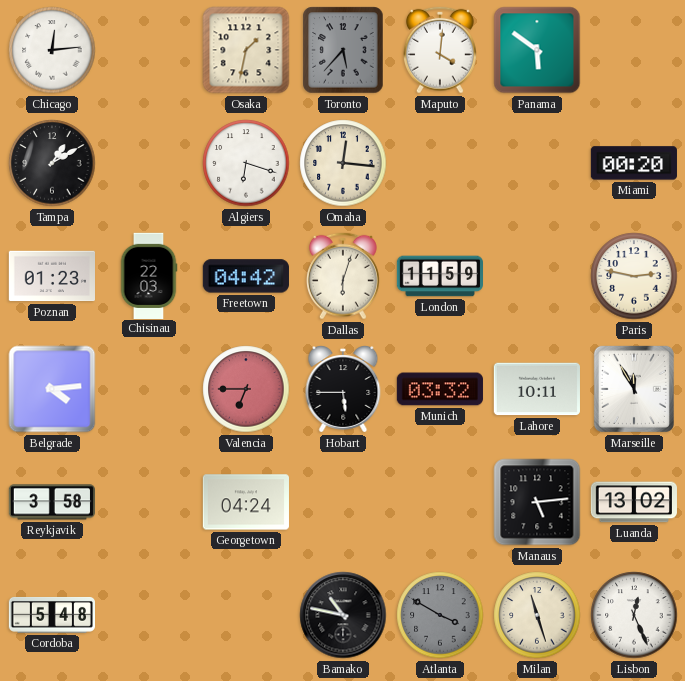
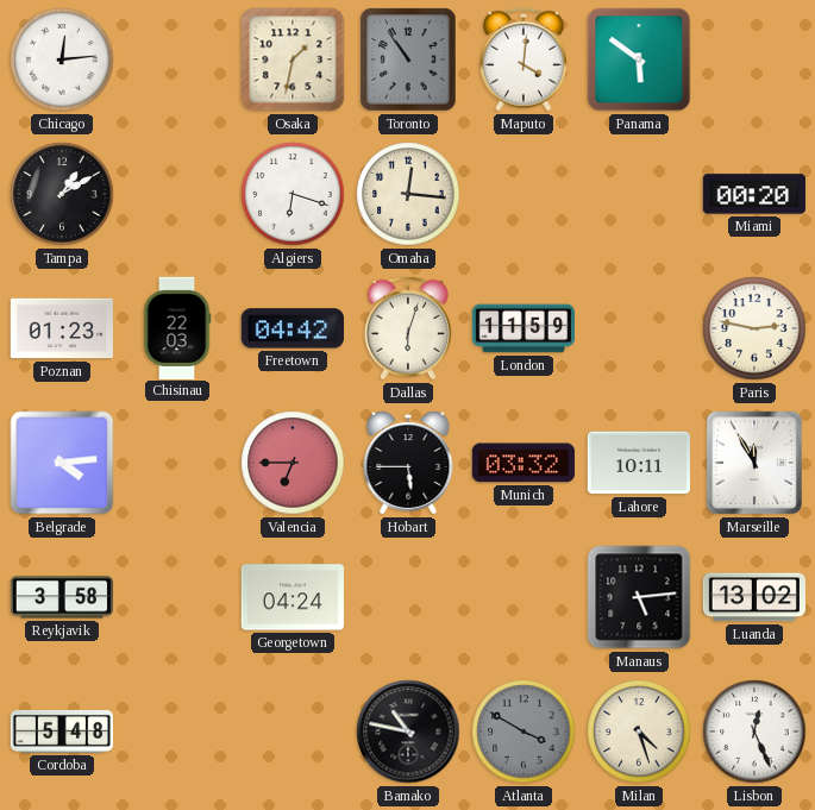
Toronto: 5:37 -> 10:54
Milan: 11:27 -> 4:27
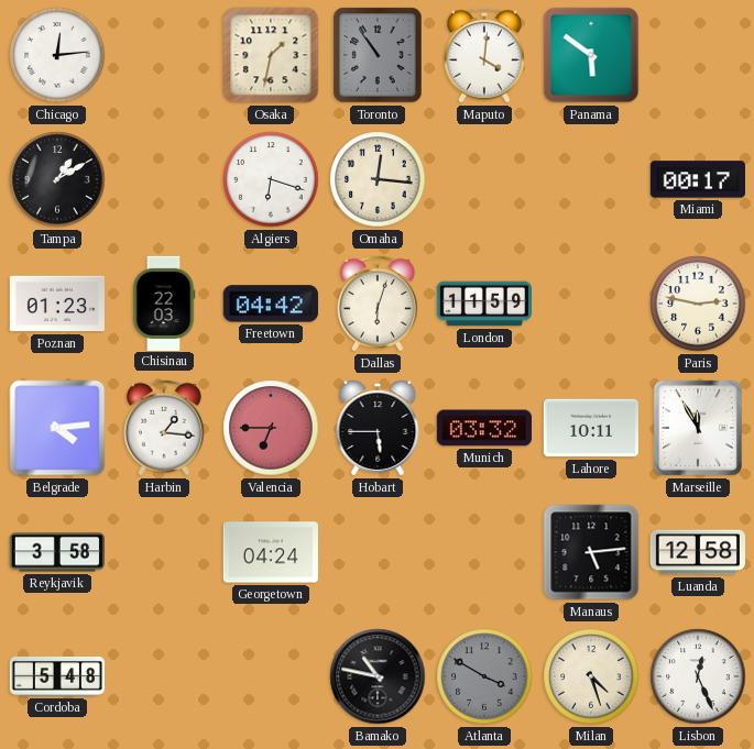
Miami: 00:20 -> 00:17
Harbin: none -> 1:16
Luanda: 13:02 -> 12:58
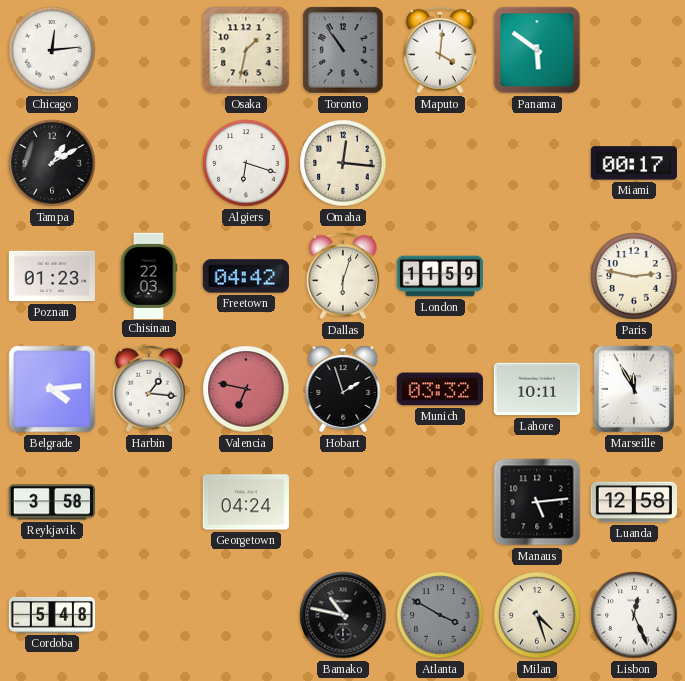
Valencia: 6:45 -> 6:47
Hobart: 5:45 -> 1:57
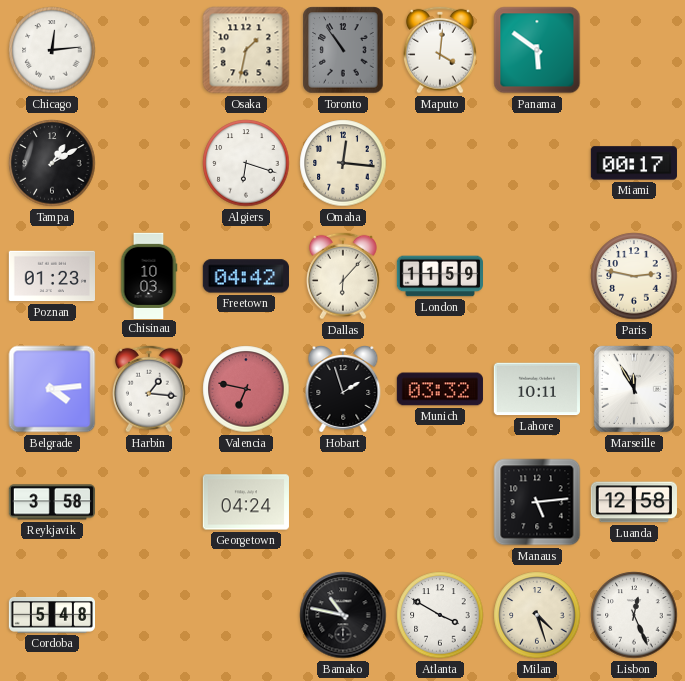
Chisinau: 22:03 -> 10:03
Dallas: 6:03 -> 6:07
Atlanta dial: grey -> white
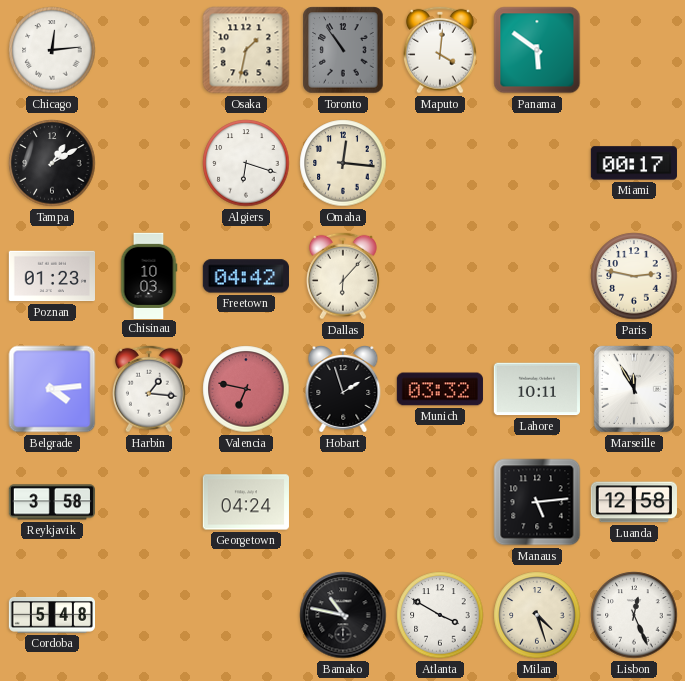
London: 11:59 -> none
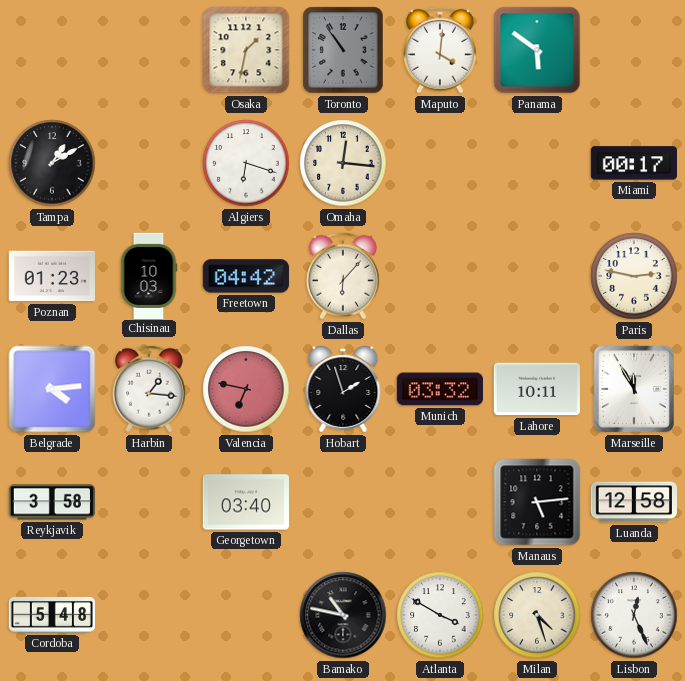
Chicago: 12:14 -> none
Georgetown: 04:24 -> 03:40
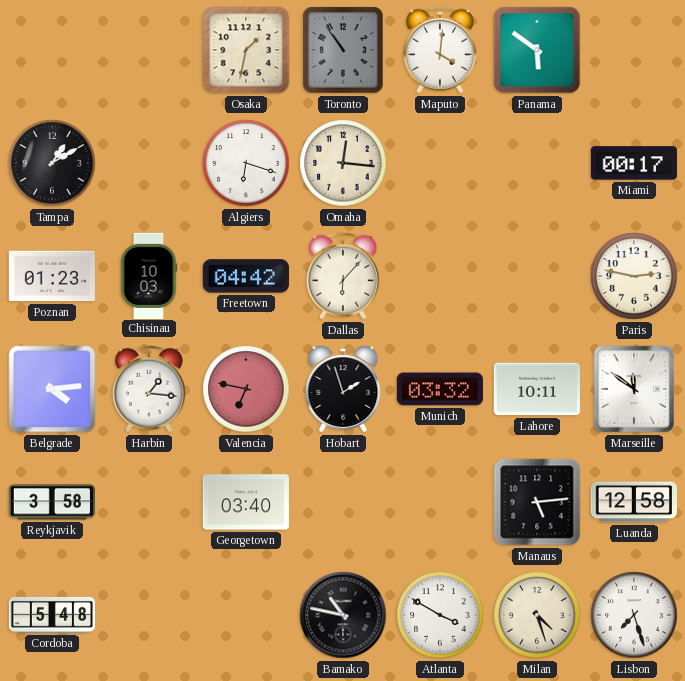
Marseille: 11:55 -> 11:51
Lisbon: 12:26 -> 7:27
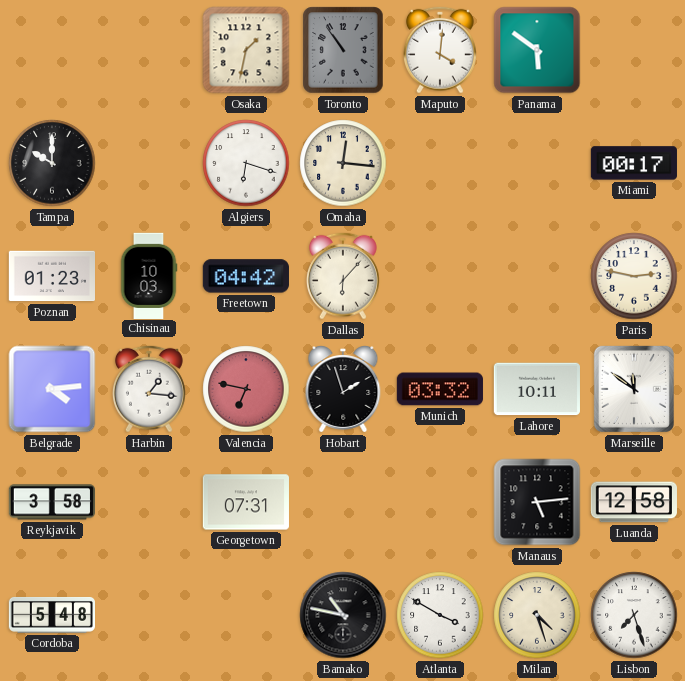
Tampa: 1:10 -> 10:00
Georgetown: 03:40 -> 07:31
